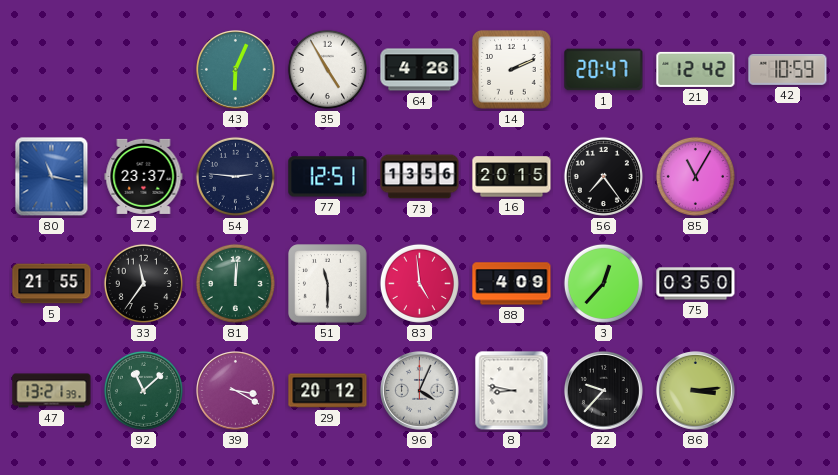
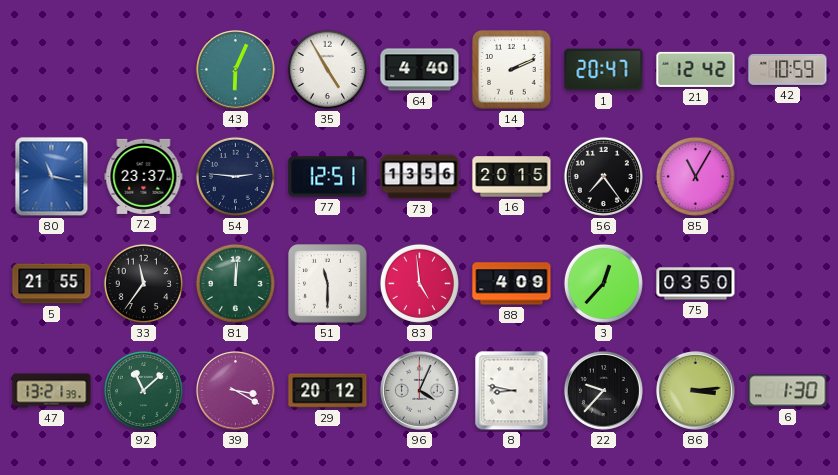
64: 4:26 -> 4:40
6: none -> 1:30
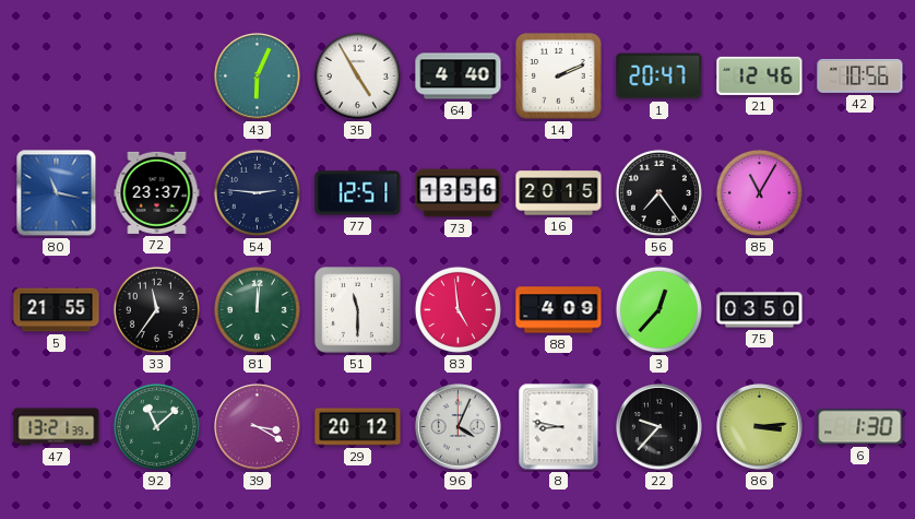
21: 12:42 -> 12:46
42: 10:59 -> 10:56
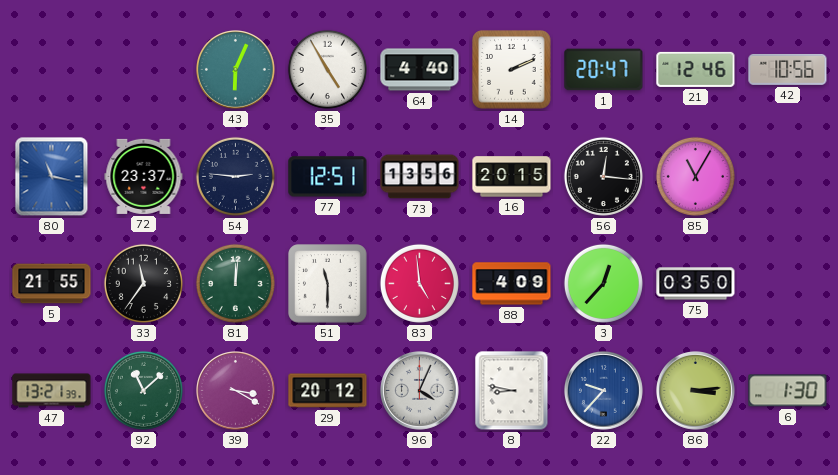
56: 7:24 -> 12:16
22 dial: black -> blue
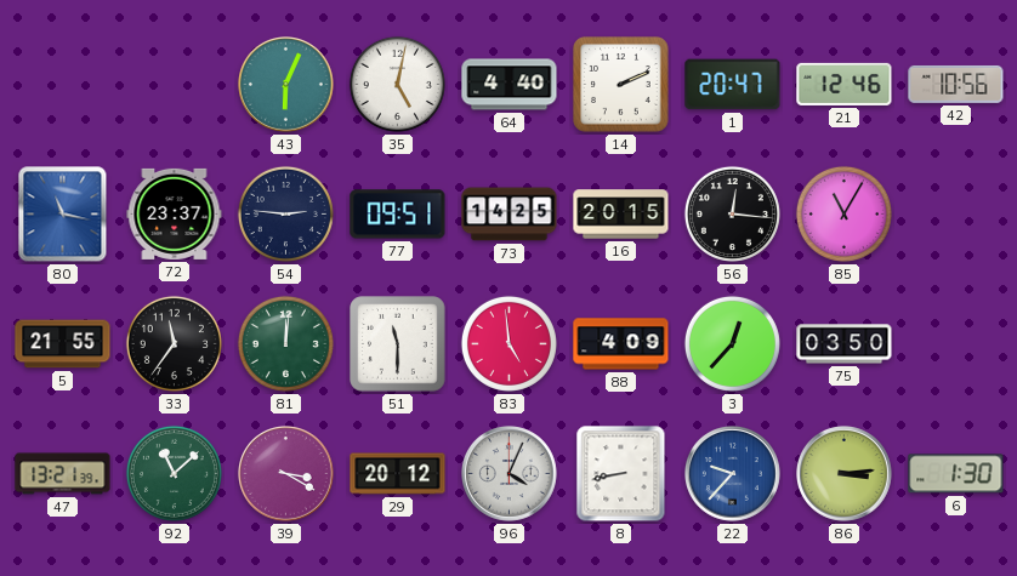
35: 4:55 -> 5:02
77: 12:51 -> 09:51
73: 13:56 -> 14:25
8: 8:47 -> 8:43
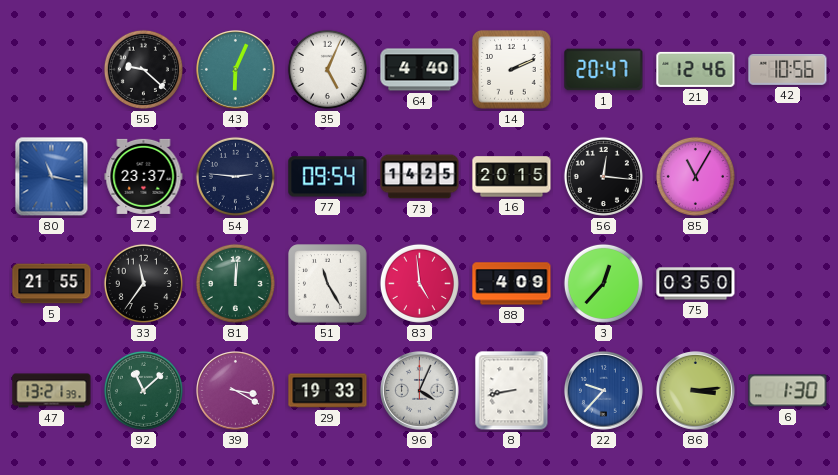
55: none -> 9:22
35: 5:02 -> 5:04
77: 09:51 -> 09:54
51: 11:30 -> 11:25
29: 20:12 -> 19:33
